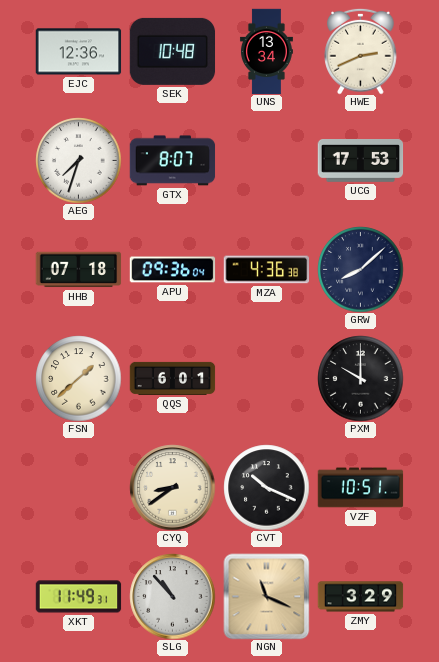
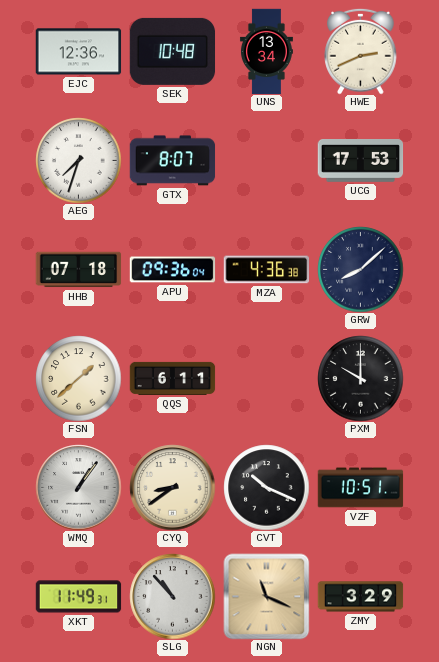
QQS: 6:01 -> 6:11
WMQ: none -> 1:06
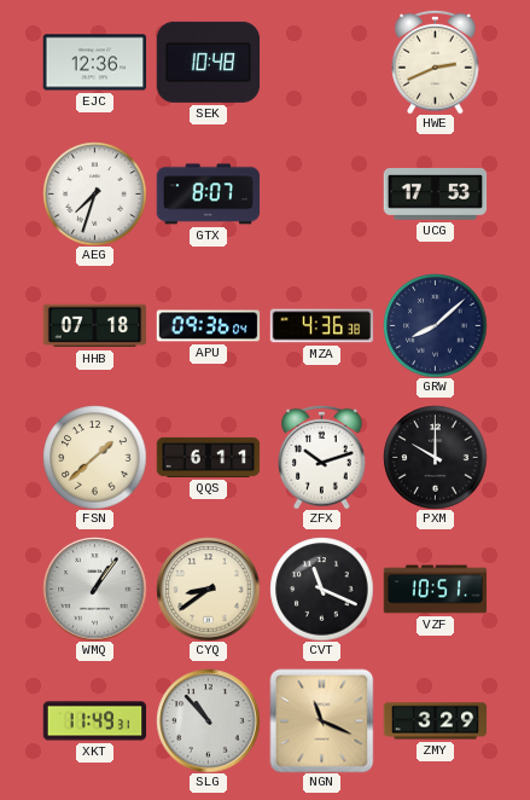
UNS: 13:34 -> none
ZFX: none -> 10:12
CVT: 10:19 -> 11:19
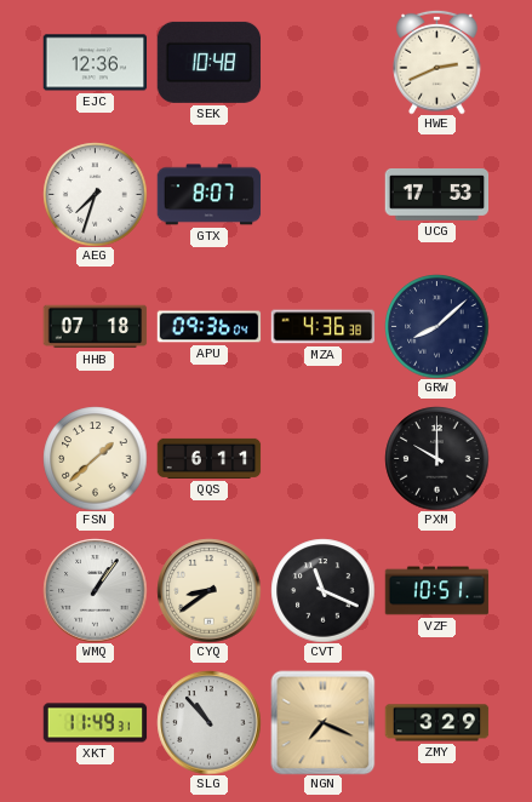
ZFX: 10:12 -> none
NGN: 11:19 -> 7:19
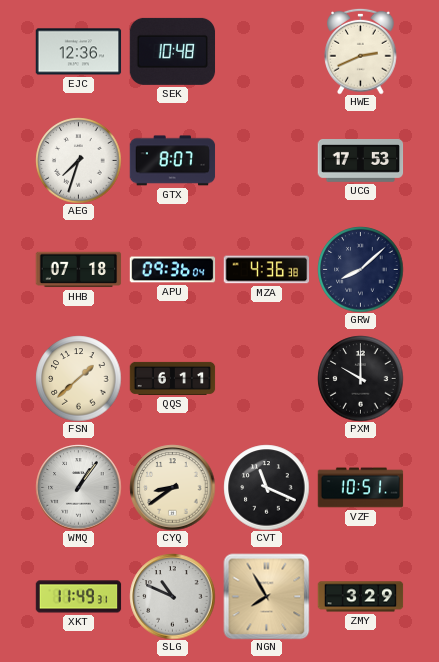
SLG: 10:53 -> 10:49
NGN: 7:19 -> 7:55
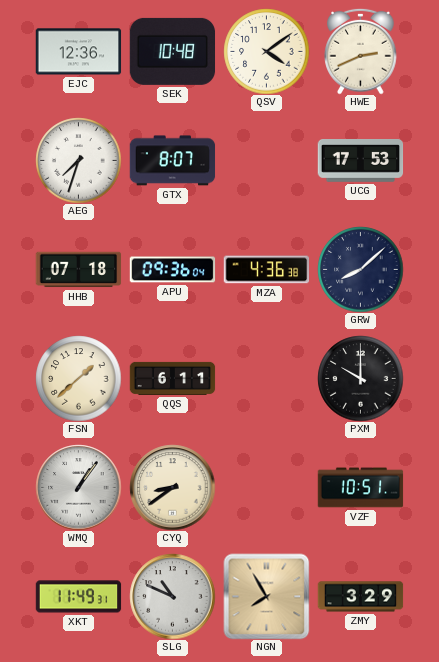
QSV: none -> 4:09
CVT: 11:19 -> none
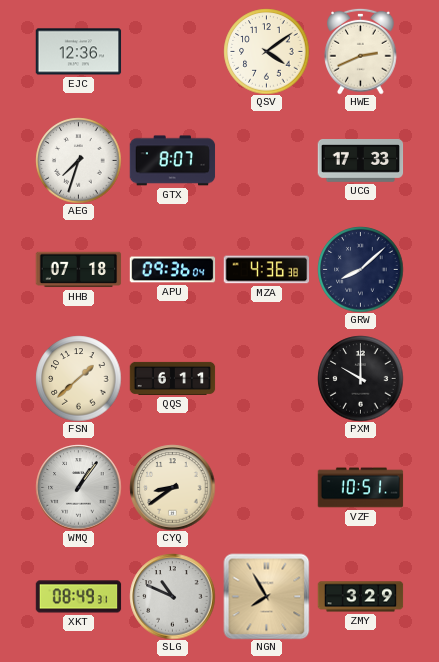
SEK: 10:48 -> none
UCG: 17:53 -> 17:33
XKT: 11:49 -> 08:49
